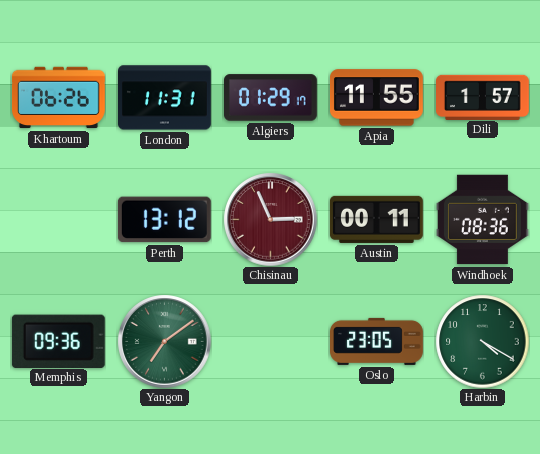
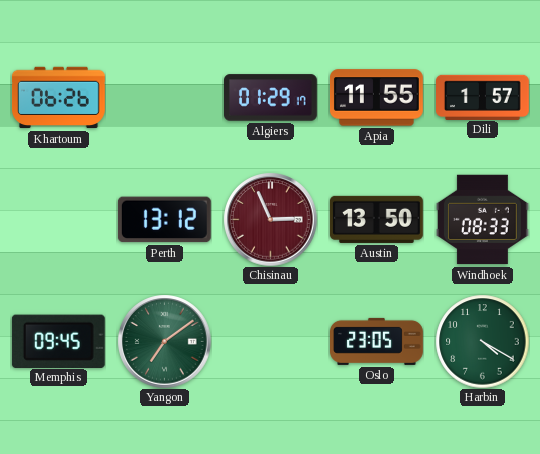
London: 11:31 -> none
Austin: 00:11 -> 13:50
Windhoek: 08:36 -> 08:33
Memphis: 09:36 -> 09:45
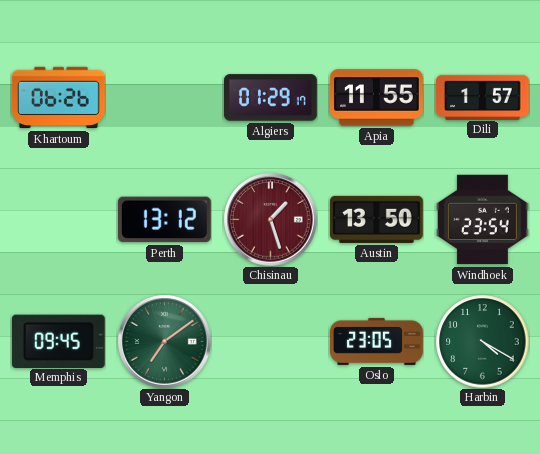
Chisinau: 2:56 -> 1:27
Windhoek: 08:33 -> 23:54
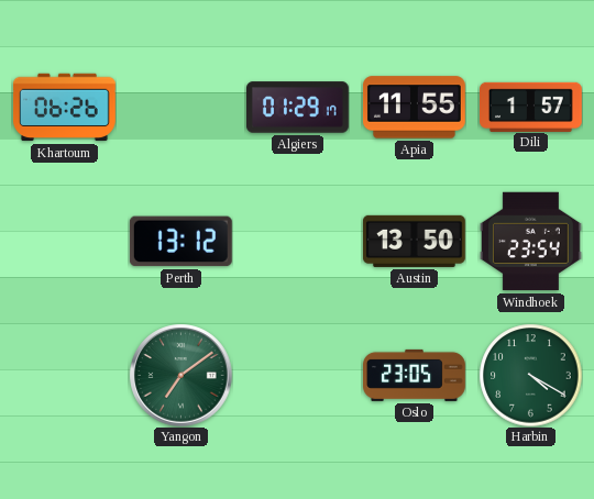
Chisinau: 1:27 -> none
Memphis: 09:45 -> none
